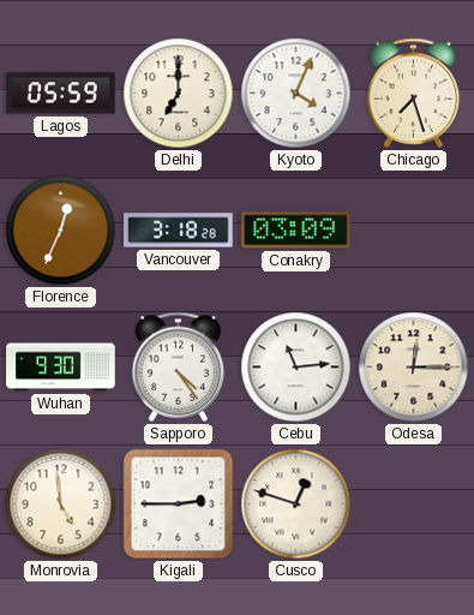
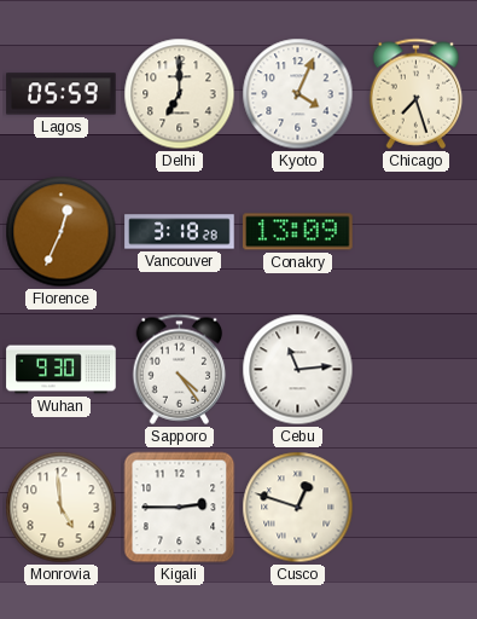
Conakry: 03:09 -> 13:09
Odesa: 12:15 -> none
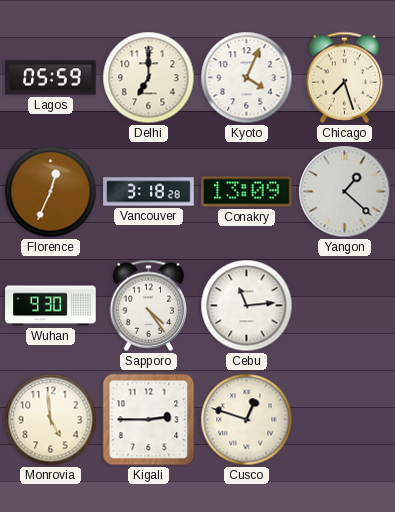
Yangon: none -> 1:22
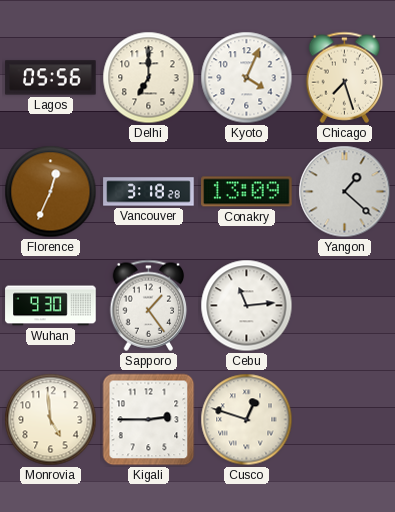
Lagos: 05:59 -> 05:56
Sapporo: 4:24 -> 1:24
